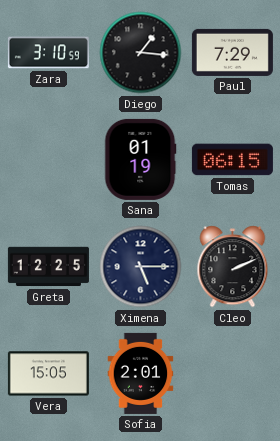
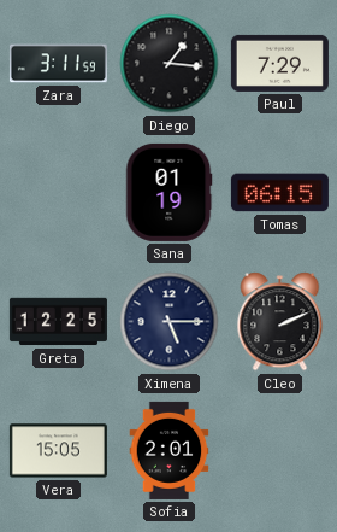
Zara: 3:10 -> 3:11
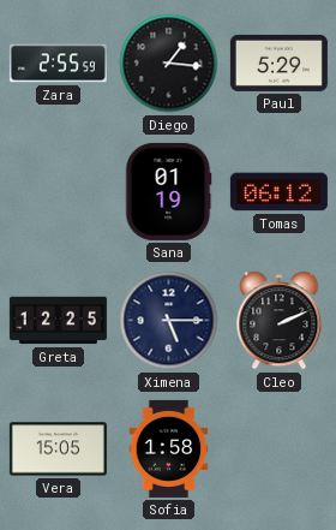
Zara: 3:11 -> 2:55
Paul: 7:29 -> 5:29
Tomas: 06:15 -> 06:12
Sofia: 2:01 -> 1:58
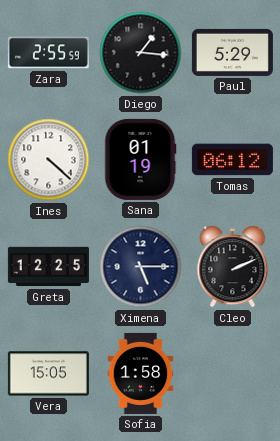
Ines: none -> 4:22
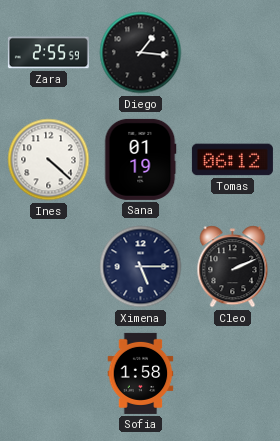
Paul: 5:29 -> none
Greta: 12:25 -> none
Vera: 15:05 -> none
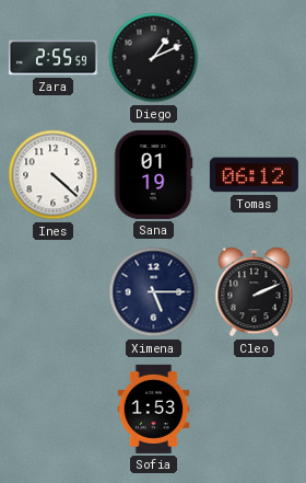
Diego: 1:16 -> 1:11
Sofia: 1:58 -> 1:53
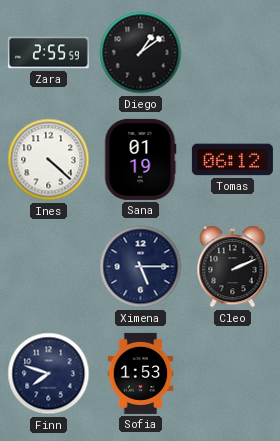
Diego: 1:11 -> 1:09
Finn: none -> 7:48
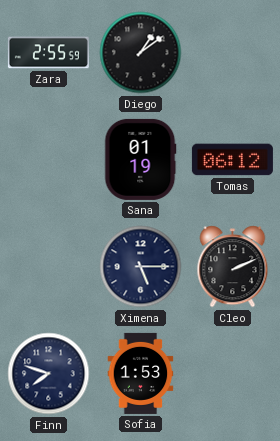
Ines: 4:22 -> none
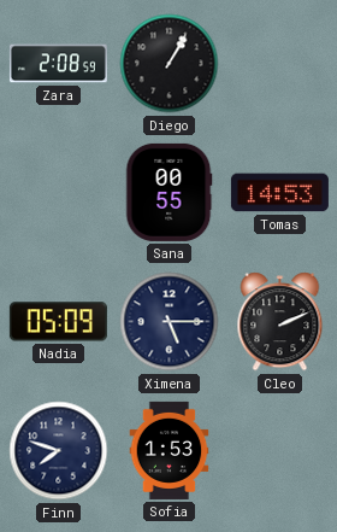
Zara: 2:55 -> 2:08
Diego: 1:09 -> 1:05
Sana: 01:19 -> 00:55
Tomas: 06:12 -> 14:53
Nadia: none -> 05:09
